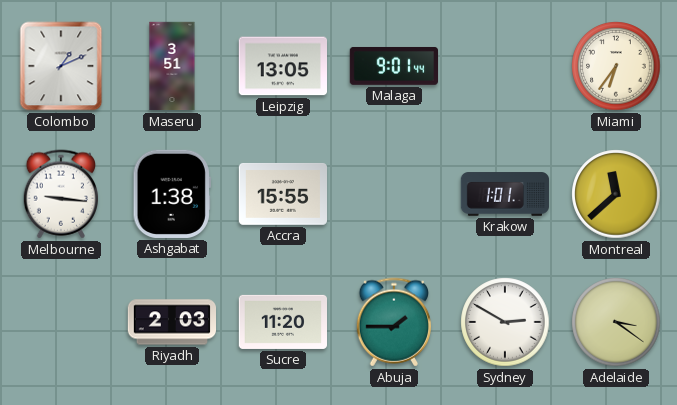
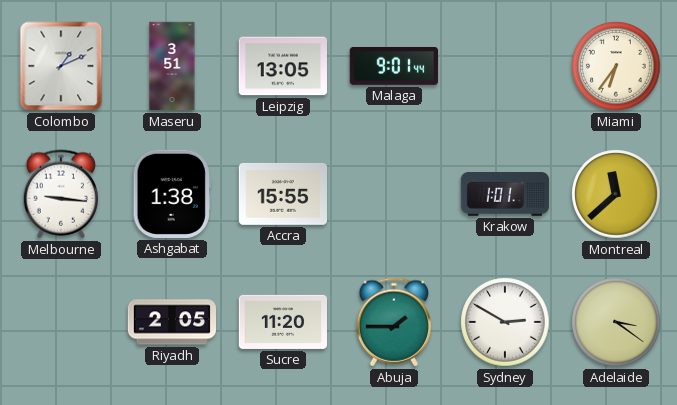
Riyadh: 2:03 -> 2:05
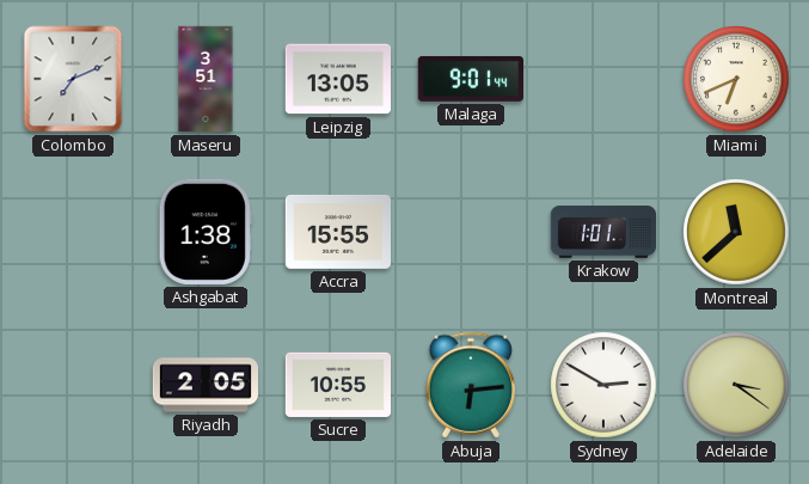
Colombo: 1:11 -> 7:11
Miami: 6:36 -> 6:41
Melbourne: 9:16 -> none
Sucre: 11:20 -> 10:55
Abuja: 1:45 -> 6:14
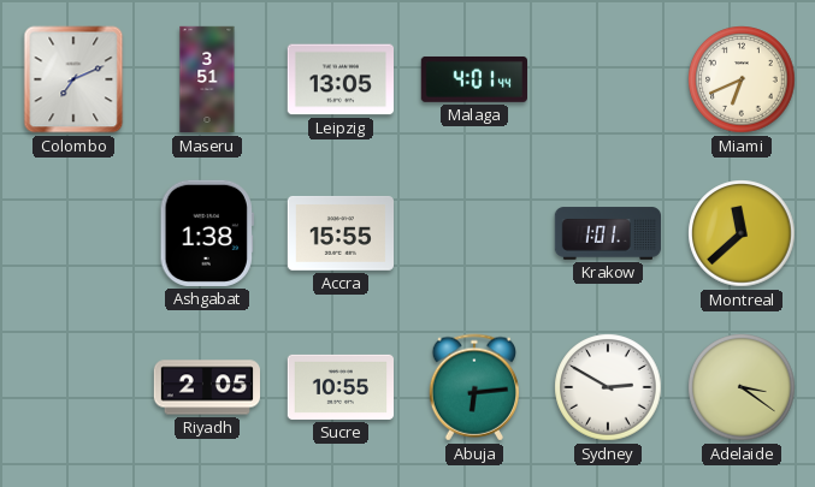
Malaga: 9:01 -> 4:01
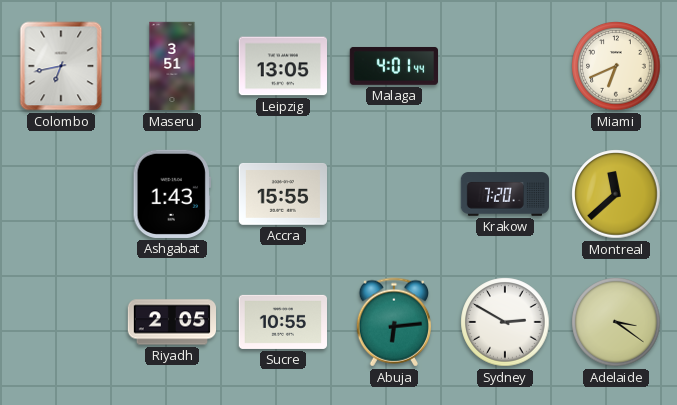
Colombo: 7:11 -> 6:43
Ashgabat: 1:38 -> 1:43
Krakow: 1:01 -> 7:20
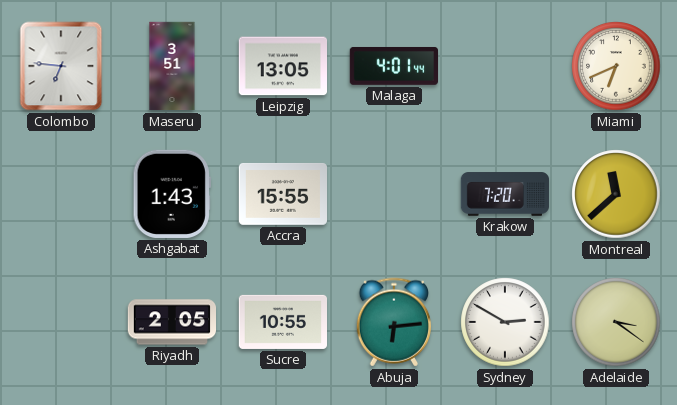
Colombo: 6:43 -> 6:46
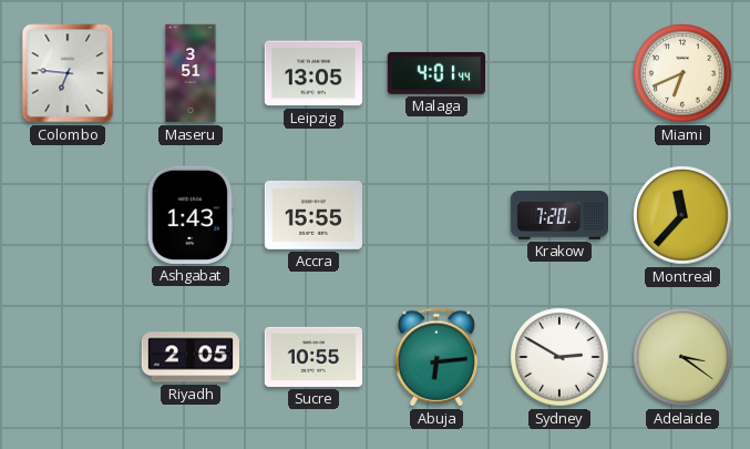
Montreal: 11:38 -> 11:37
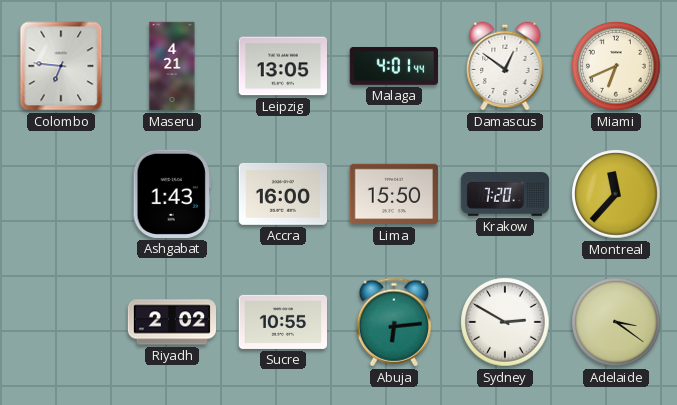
Maseru: 3:51 -> 4:21
Damascus: none -> 12:51
Accra: 15:55 -> 16:00
Lima: none -> 15:50
Riyadh: 2:05 -> 2:02
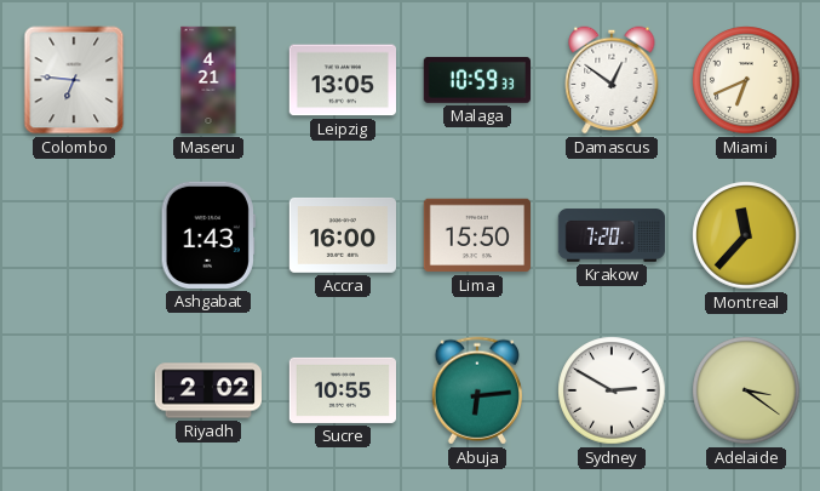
Malaga: 4:01 -> 10:59
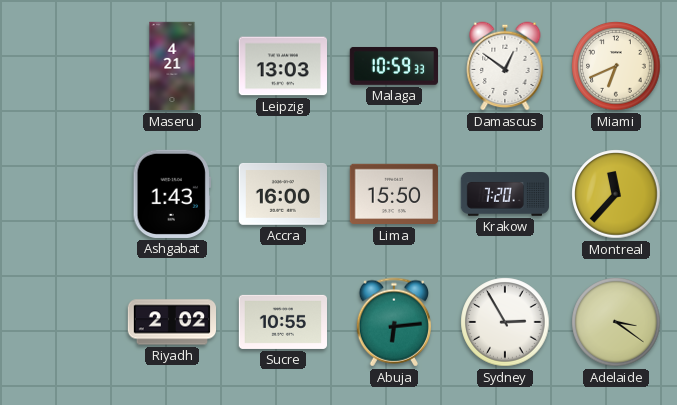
Colombo: 6:46 -> none
Leipzig: 13:05 -> 13:03
Sydney: 2:50 -> 2:55
